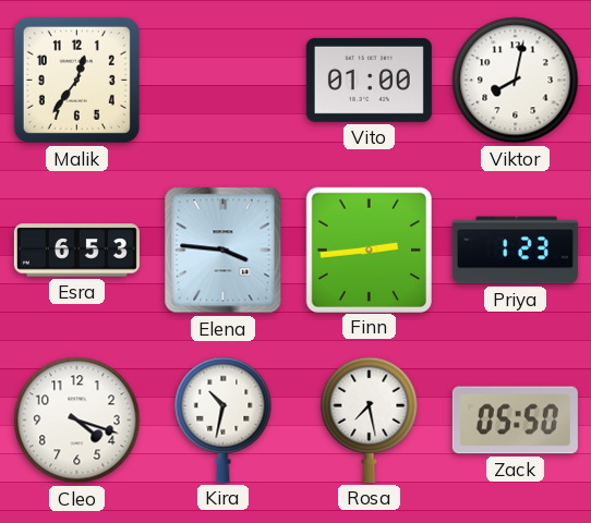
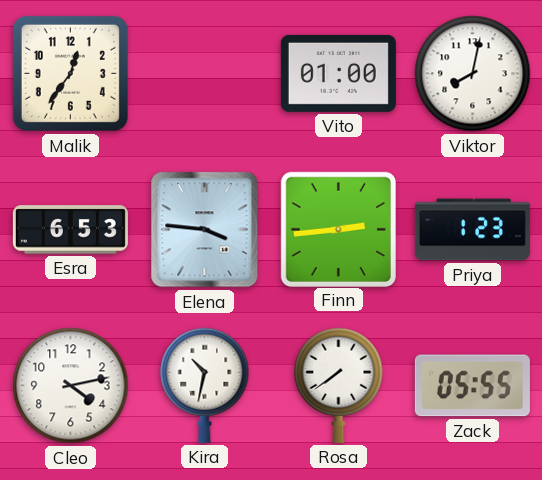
Cleo: 4:18 -> 4:13
Rosa: 7:28 -> 7:39
Zack: 05:50 -> 05:55
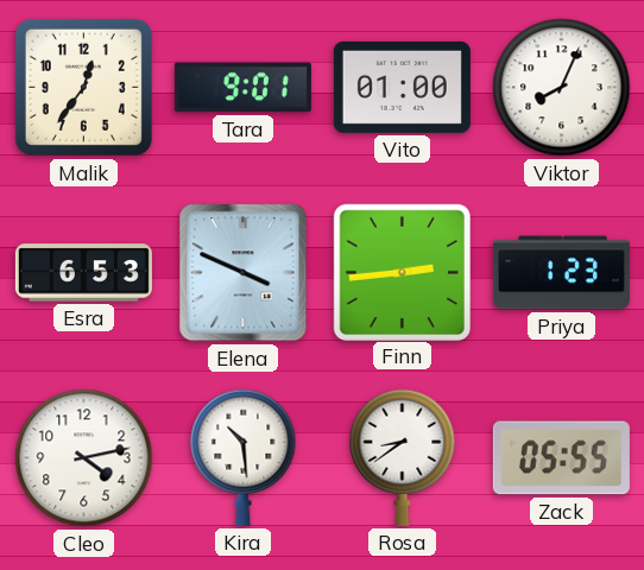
Tara: none -> 9:01
Viktor: 8:02 -> 8:04
Elena: 3:46 -> 3:49
Kira: 10:32 -> 10:29
Rosa: 7:39 -> 8:39
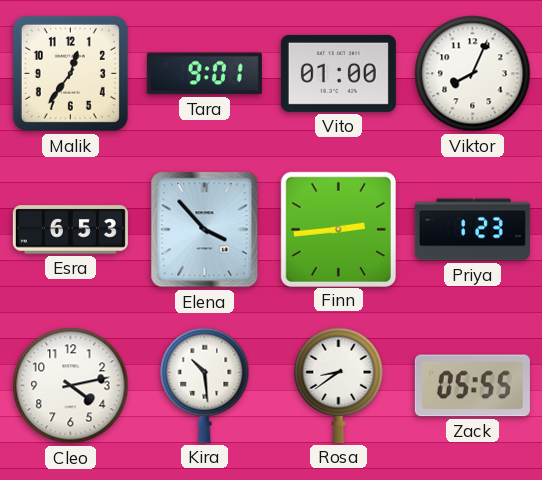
Elena: 3:49 -> 3:53
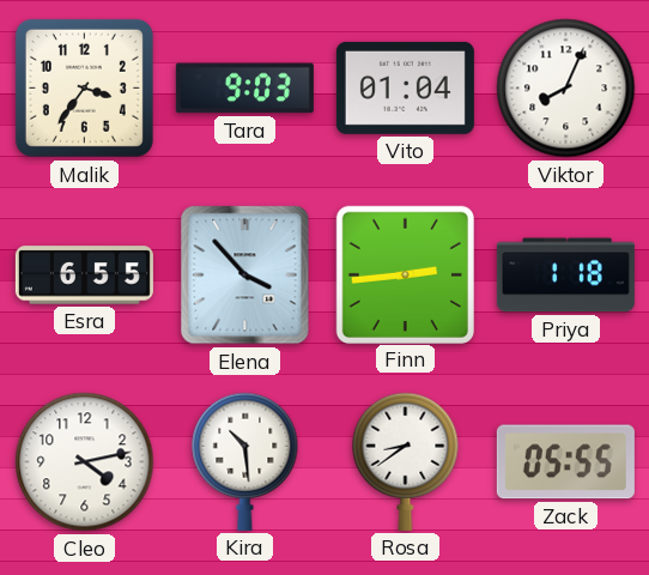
Malik: 12:36 -> 3:36
Tara: 9:01 -> 9:03
Vito: 01:00 -> 01:04
Esra: 6:53 -> 6:55
Priya: 1:23 -> 1:18
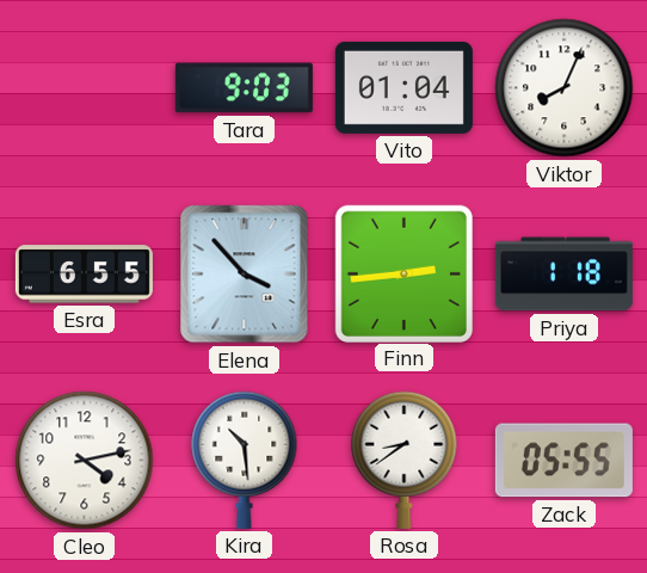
Malik: 3:36 -> none
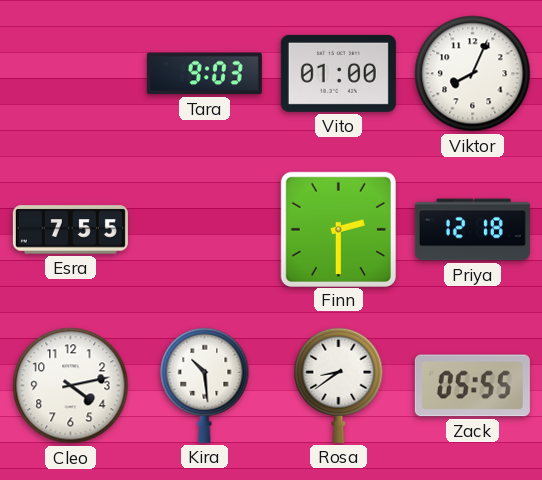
Vito: 01:04 -> 01:00
Esra: 6:55 -> 7:55
Elena: 3:53 -> none
Finn: 2:44 -> 2:30
Priya: 1:18 -> 12:18
